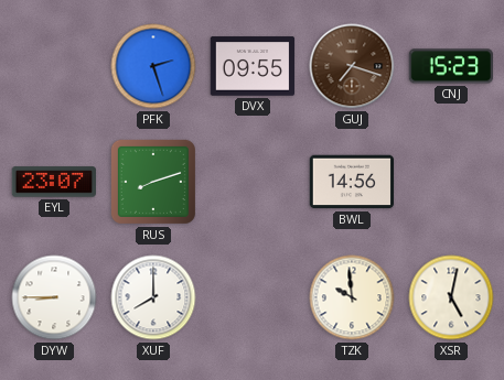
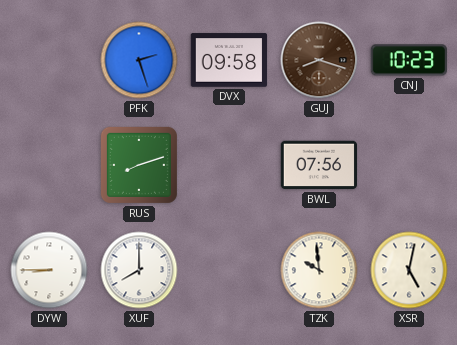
DVX: 09:55 -> 09:58
GUJ: 7:18 -> 8:18
CNJ: 15:23 -> 10:23
EYL: 23:07 -> none
BWL: 14:56 -> 07:56
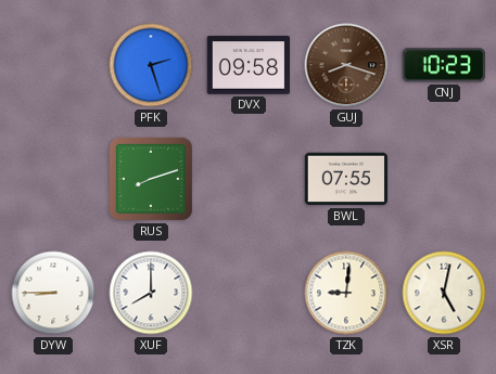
BWL: 07:56 -> 07:55
TZK: 9:59 -> 9:01
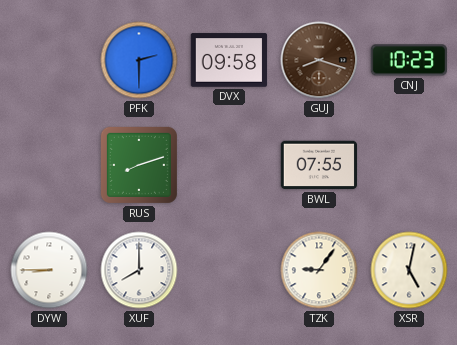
PFK: 2:27 -> 2:30
TZK: 9:01 -> 9:06
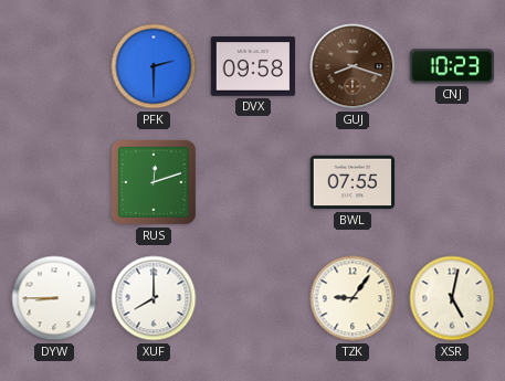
RUS: 8:12 -> 12:12
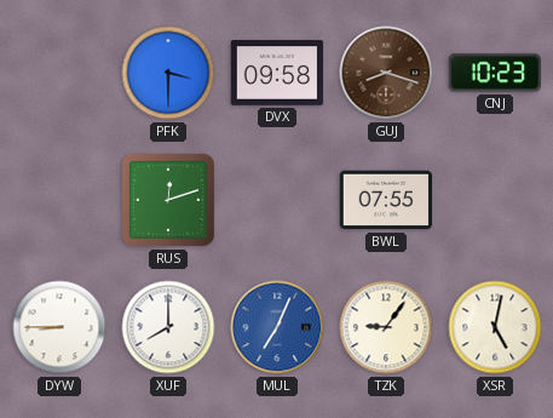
PFK: 2:30 -> 3:30
MUL: none -> 7:04
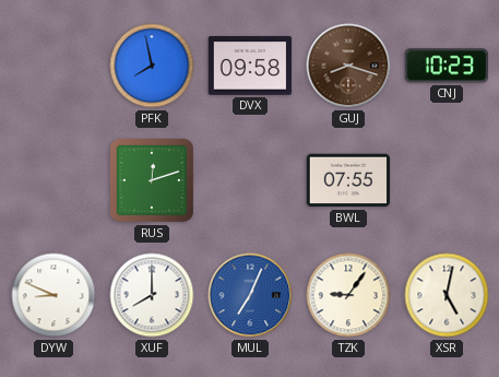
PFK: 3:30 -> 7:58
DYW: 8:45 -> 8:49
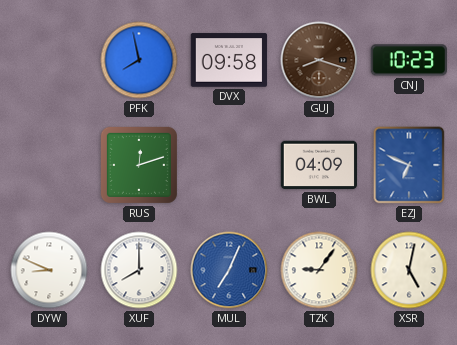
BWL: 07:55 -> 04:09
EZJ: none -> 6:49
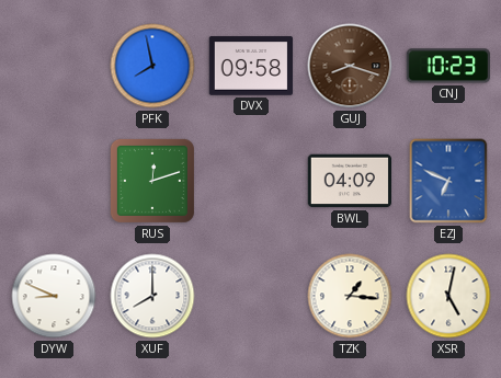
MUL: 7:04 -> none
TZK: 9:06 -> 1:16
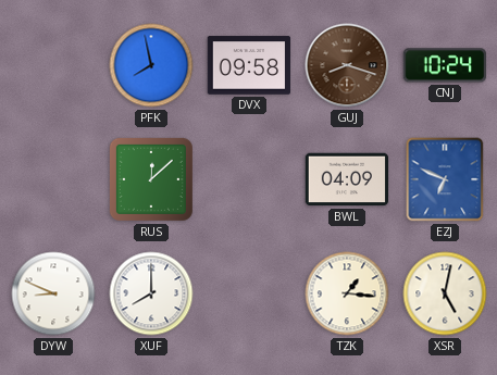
CNJ: 10:23 -> 10:24
RUS: 12:12 -> 12:08
